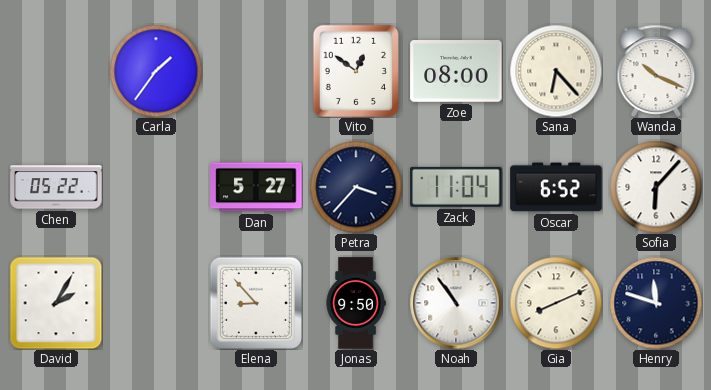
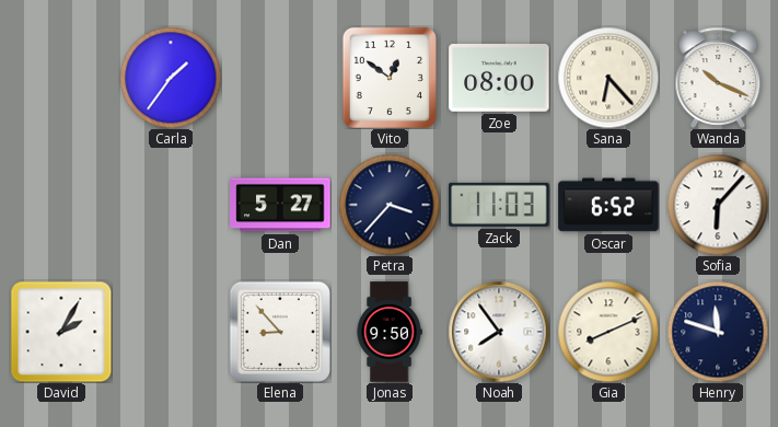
Chen: 05:22 -> none
Zack: 11:04 -> 11:03
Noah: 10:54 -> 7:54
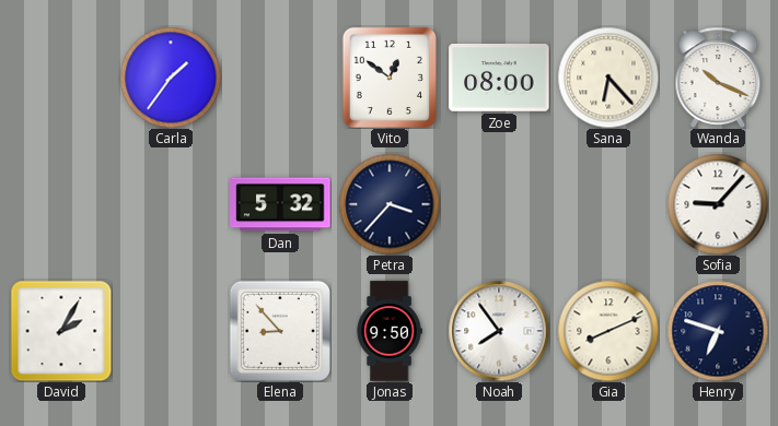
Dan: 5:27 -> 5:32
Zack: 11:03 -> none
Oscar: 6:52 -> none
Sofia: 6:07 -> 9:07
Henry: 11:48 -> 6:48
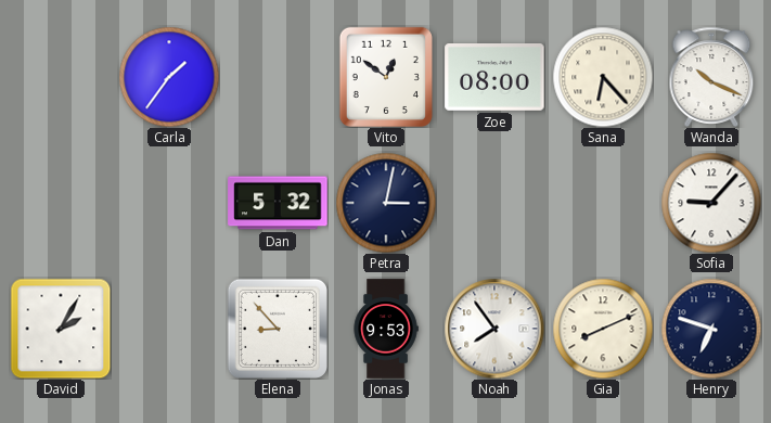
Petra: 3:37 -> 3:02
Jonas: 9:50 -> 9:53
